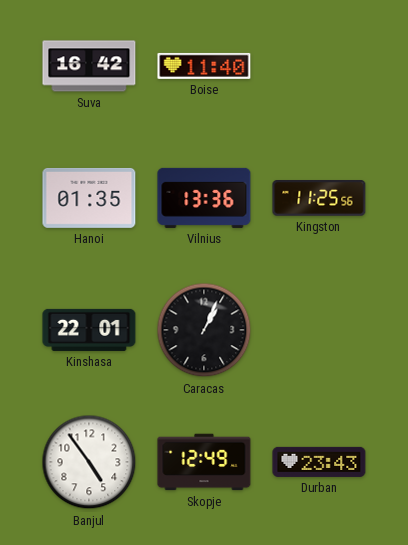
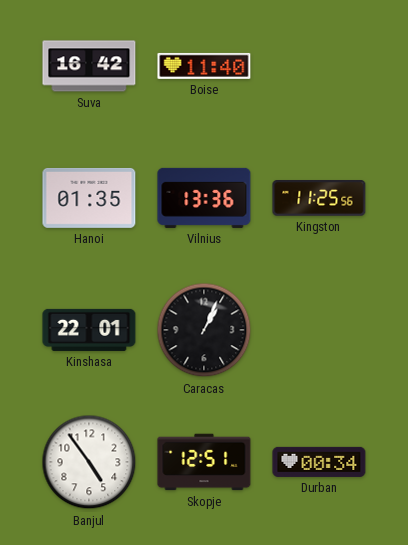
Skopje: 12:49 -> 12:51
Durban: 23:43 -> 00:34
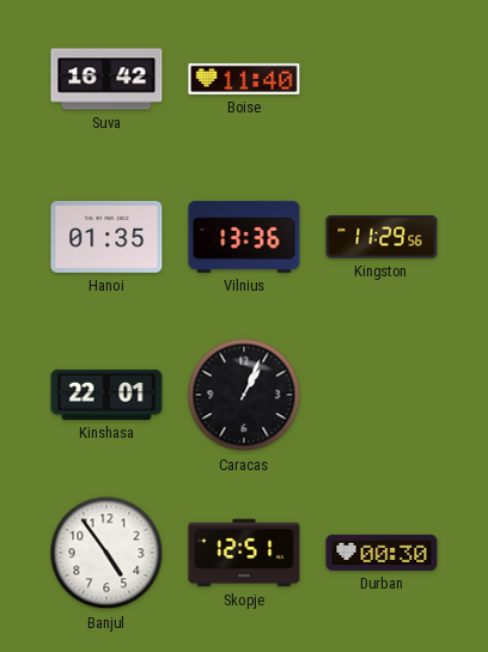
Kingston: 11:25 -> 11:29
Durban: 00:34 -> 00:30
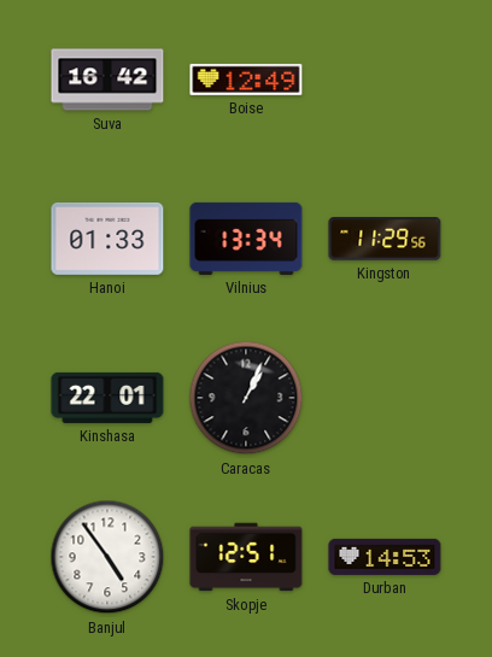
Boise: 11:40 -> 12:49
Hanoi: 01:35 -> 01:33
Vilnius: 13:36 -> 13:34
Durban: 00:30 -> 14:53
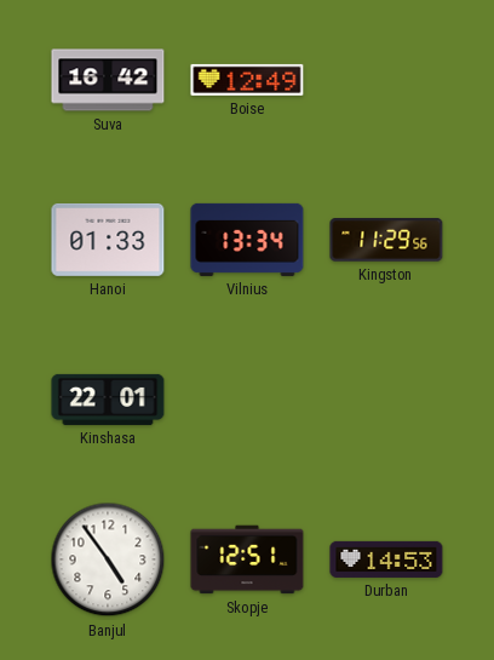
Caracas: 1:04 -> none
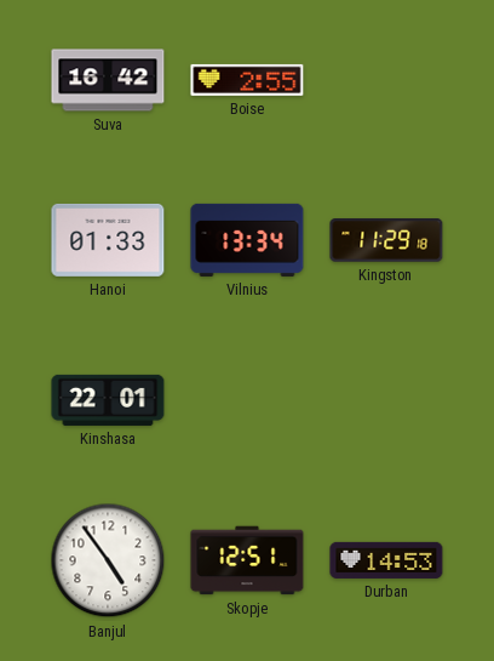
Boise: 12:49 -> 2:55
Kingston: 11:29:56 -> 11:29:18
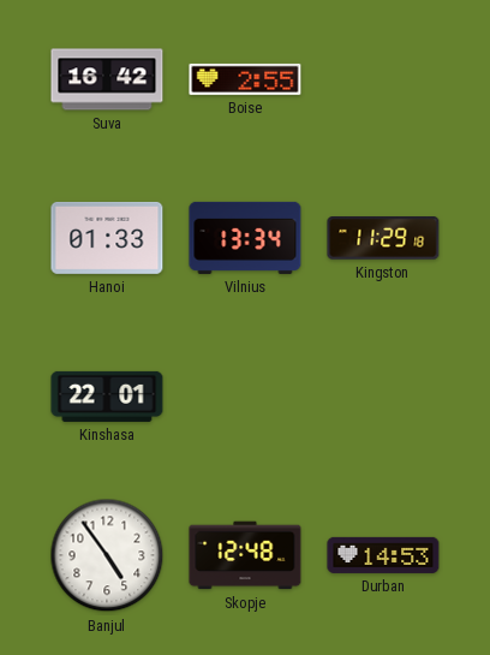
Skopje: 12:51 -> 12:48
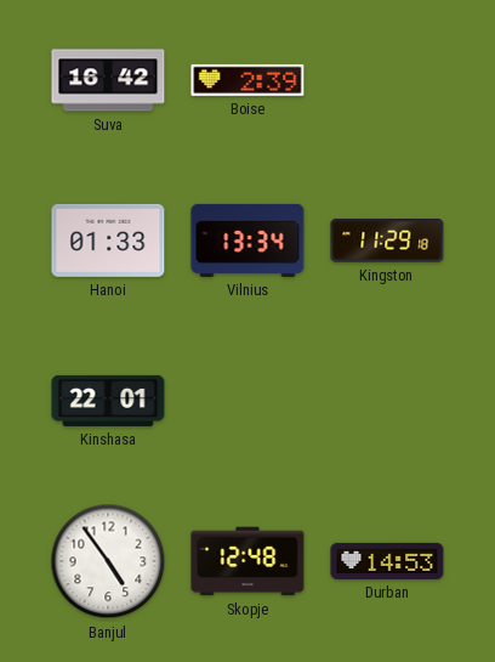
Boise: 2:55 -> 2:39
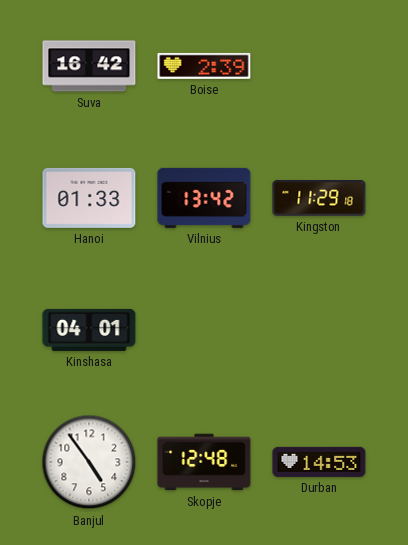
Vilnius: 13:34 -> 13:42
Kinshasa: 22:01 -> 04:01
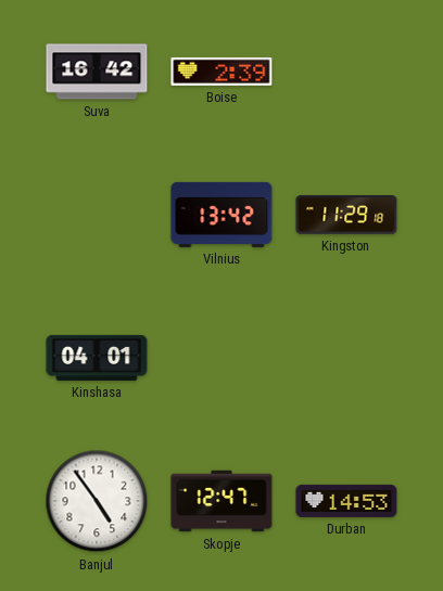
Hanoi: 01:33 -> none
Skopje: 12:48 -> 12:47
